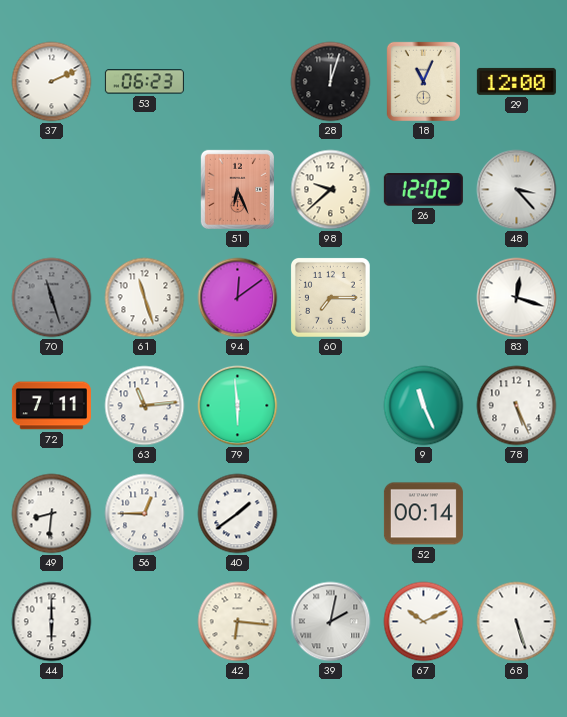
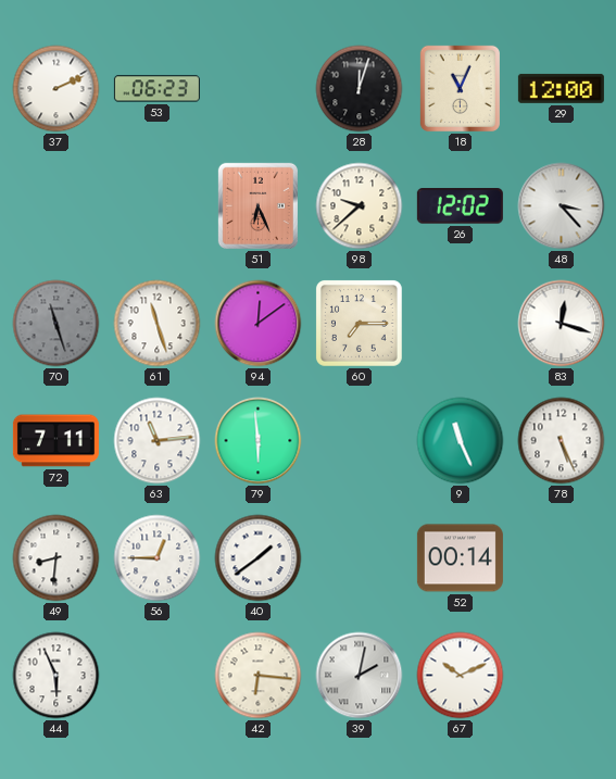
44: 6:00 -> 5:56
68: 5:27 -> none
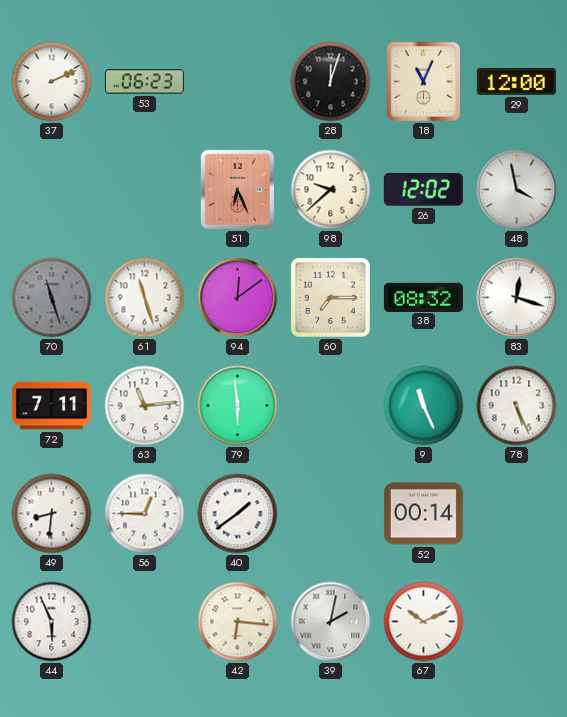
48: 3:23 -> 3:58
38: none -> 08:32
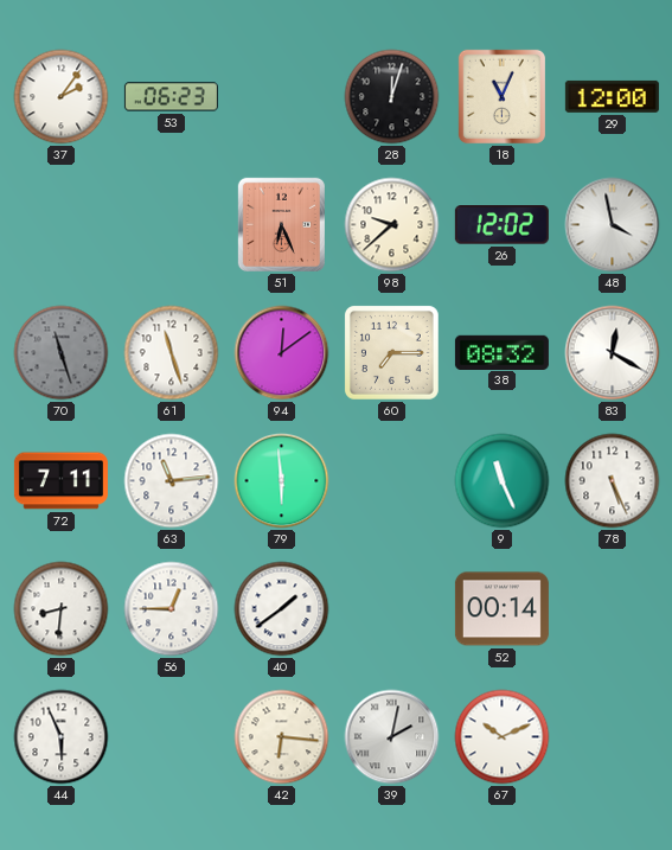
37: 2:11 -> 2:06
83: 12:18 -> 12:20
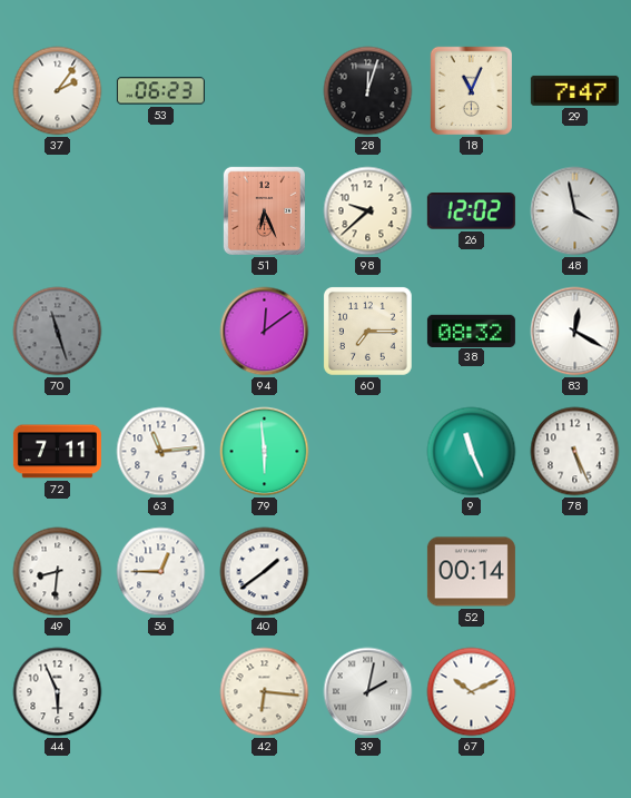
29: 12:00 -> 7:47
61: 11:27 -> none
